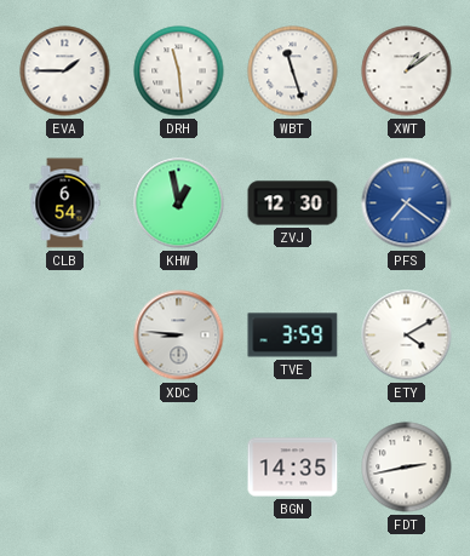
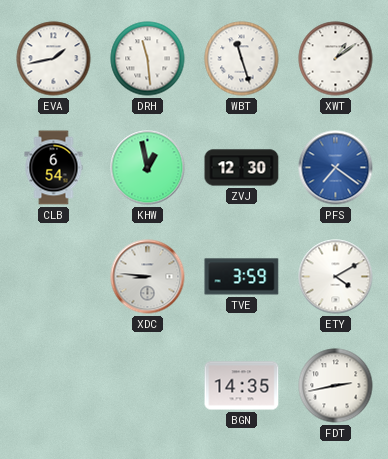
EVA: 1:45 -> 1:43
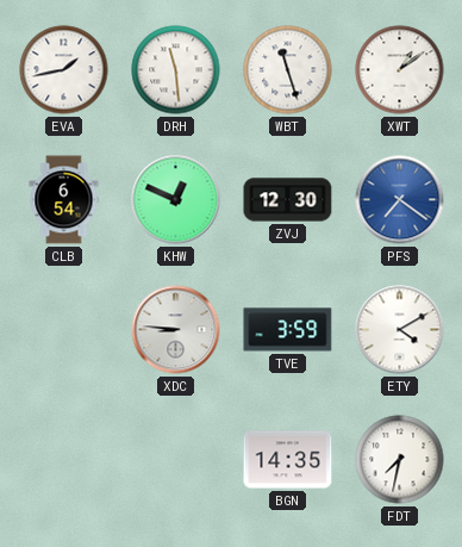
KHW: 12:58 -> 12:49
FDT: 2:43 -> 7:32
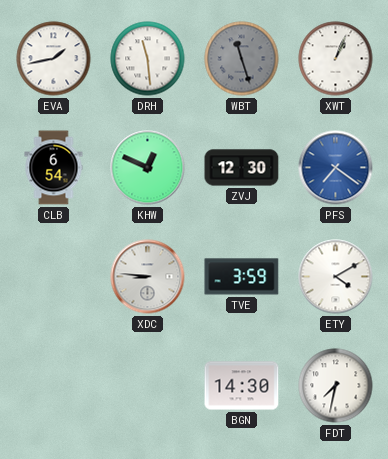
WBT dial: white -> grey
XWT: 1:09 -> 1:04
BGN: 14:35 -> 14:30
